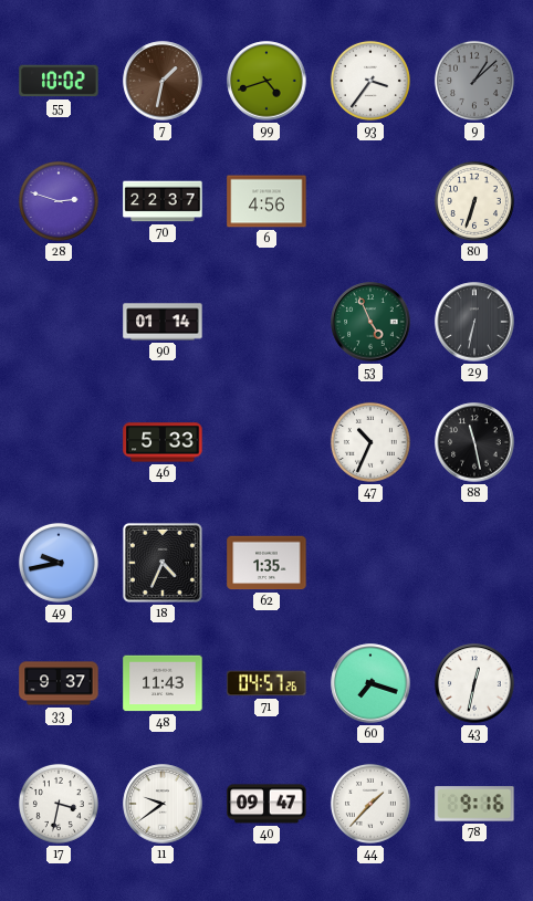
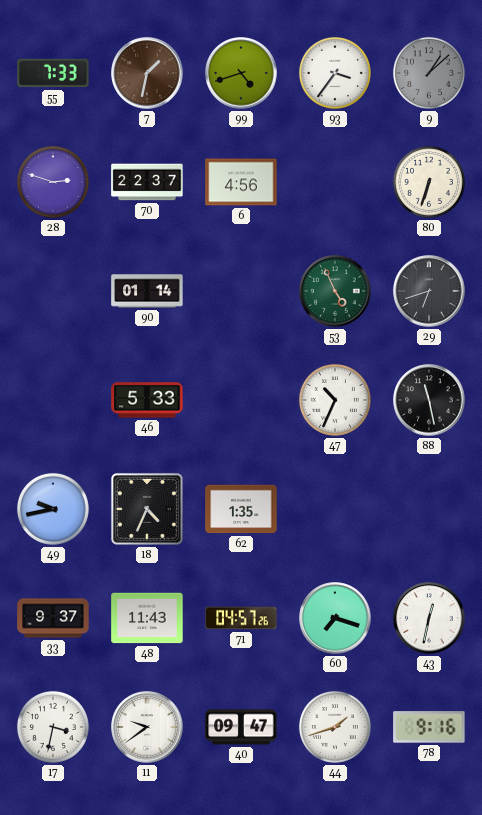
55: 10:02 -> 7:33
29: 6:32 -> 6:42
44: 1:37 -> 1:42
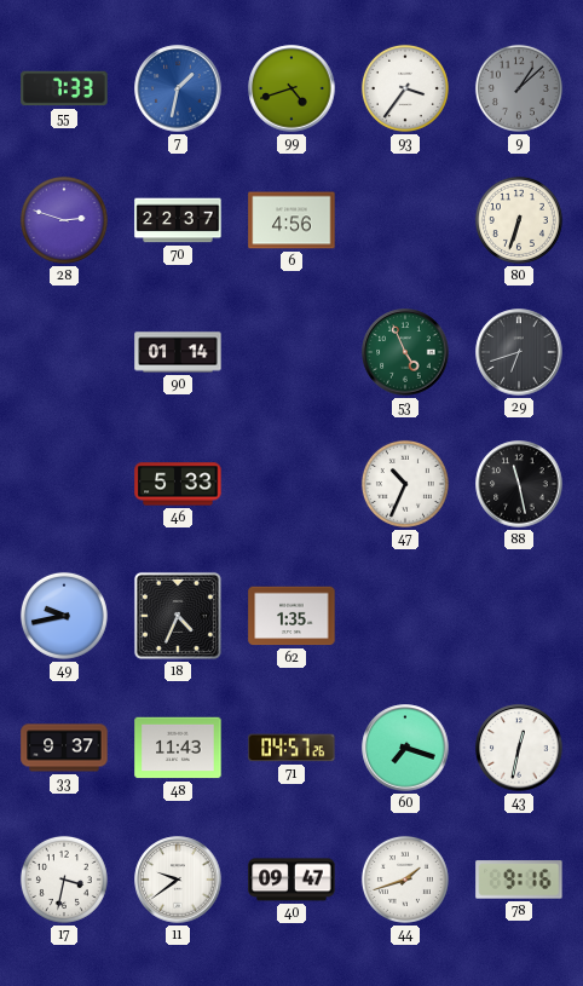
7 dial: brown -> blue
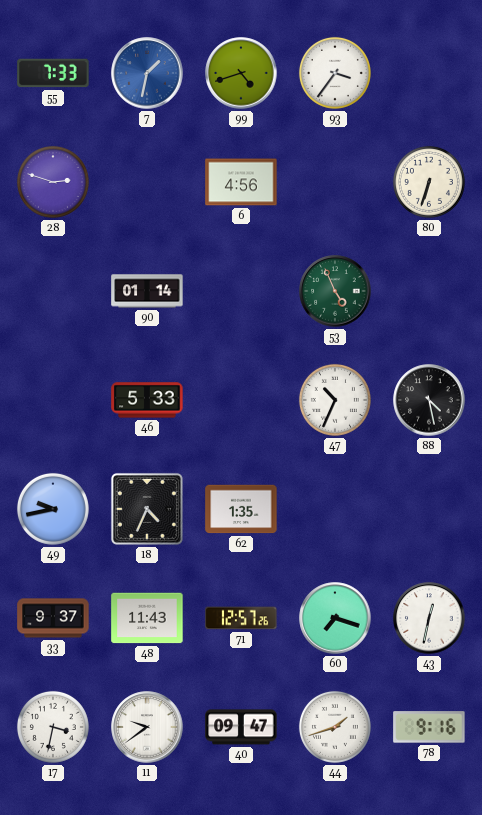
9: 1:08 -> none
70: 22:37 -> none
29: 6:42 -> none
88: 11:28 -> 4:28
71: 04:57 -> 12:57
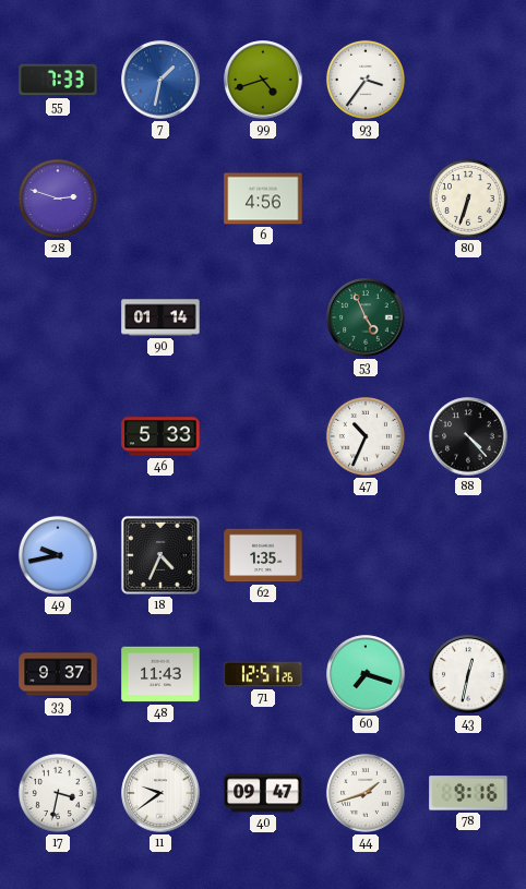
88: 4:28 -> 4:23
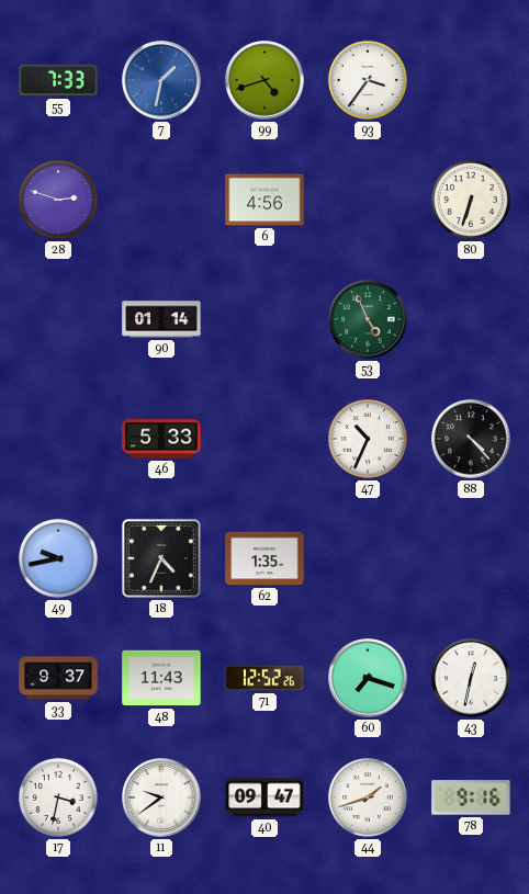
71: 12:57 -> 12:52
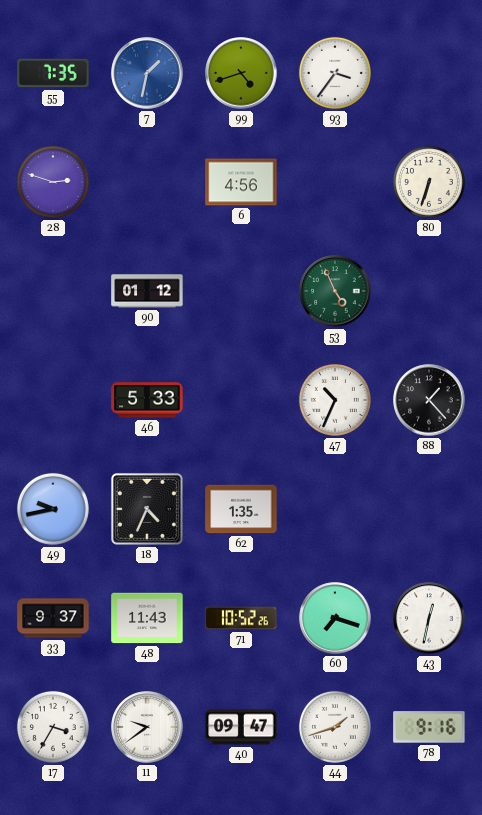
55: 7:33 -> 7:35
90: 01:14 -> 01:12
88: 4:23 -> 1:23
71: 12:52 -> 10:52
17: 3:32 -> 3:35
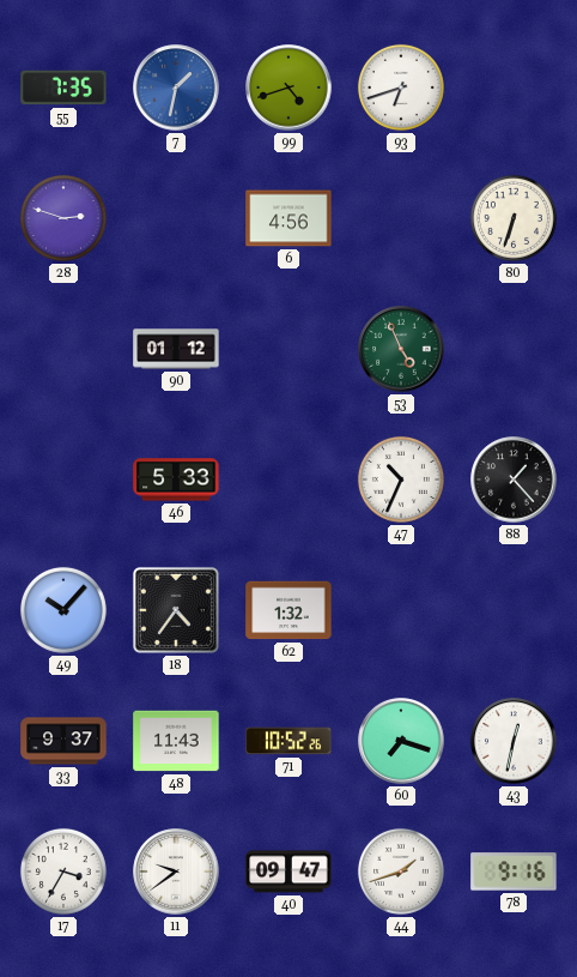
93: 3:36 -> 6:42
49: 9:43 -> 10:07
18: 4:34 -> 4:36
62: 1:35 -> 1:32
